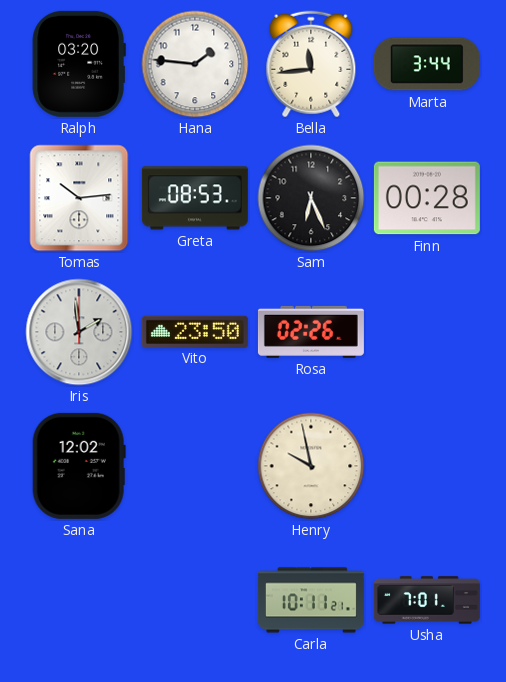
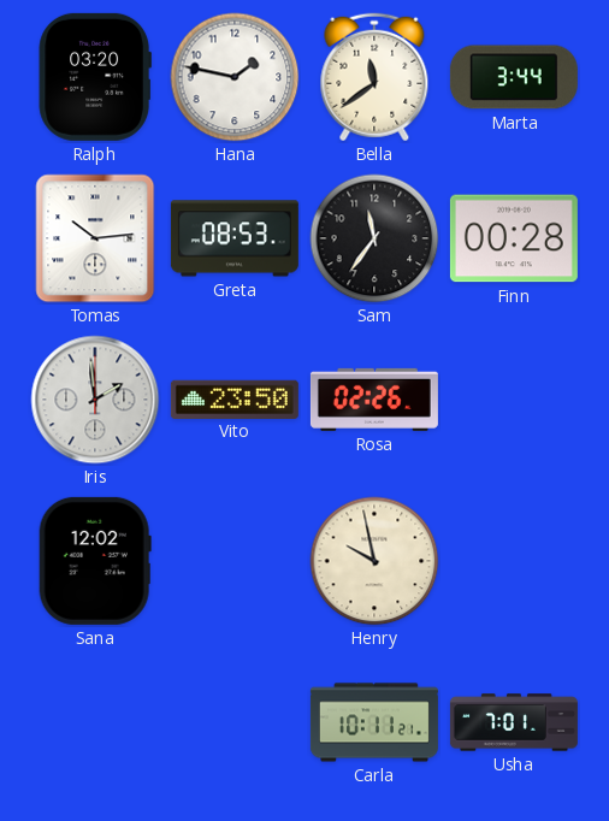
Hana: 1:46 -> 1:47
Bella: 11:44 -> 11:39
Sam: 6:26 -> 11:36
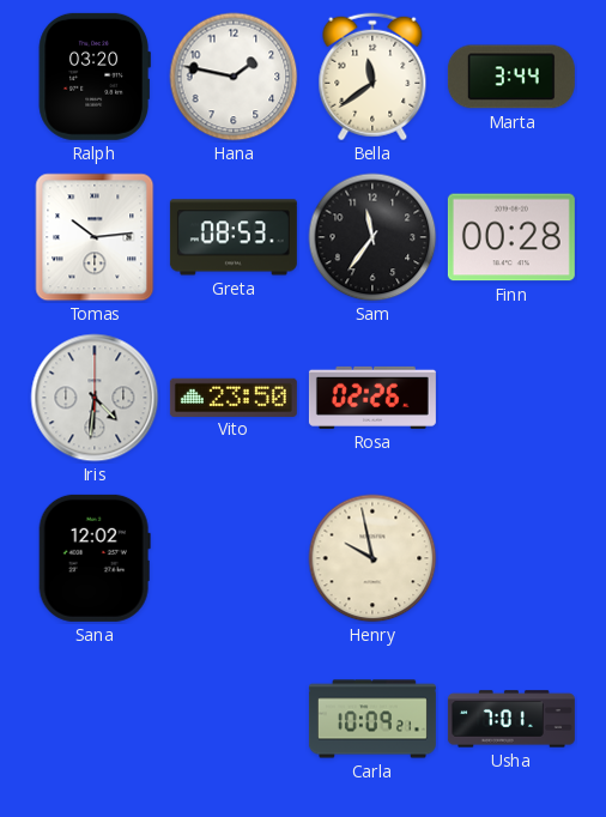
Iris: 1:59 -> 4:31
Carla: 10:11 -> 10:09
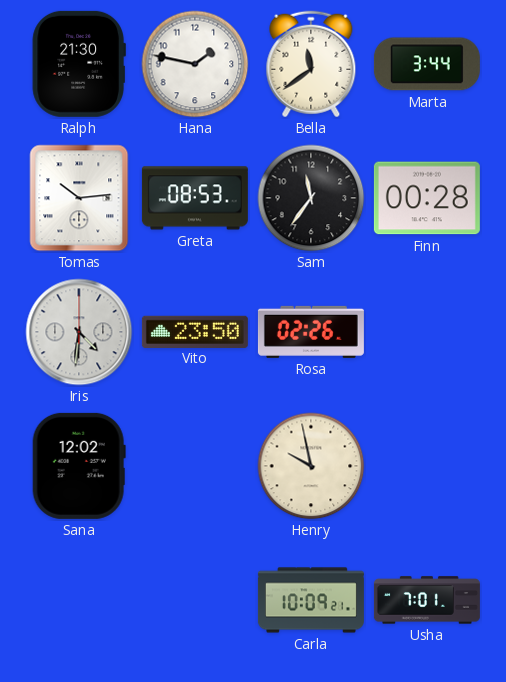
Ralph: 03:20 -> 21:30
